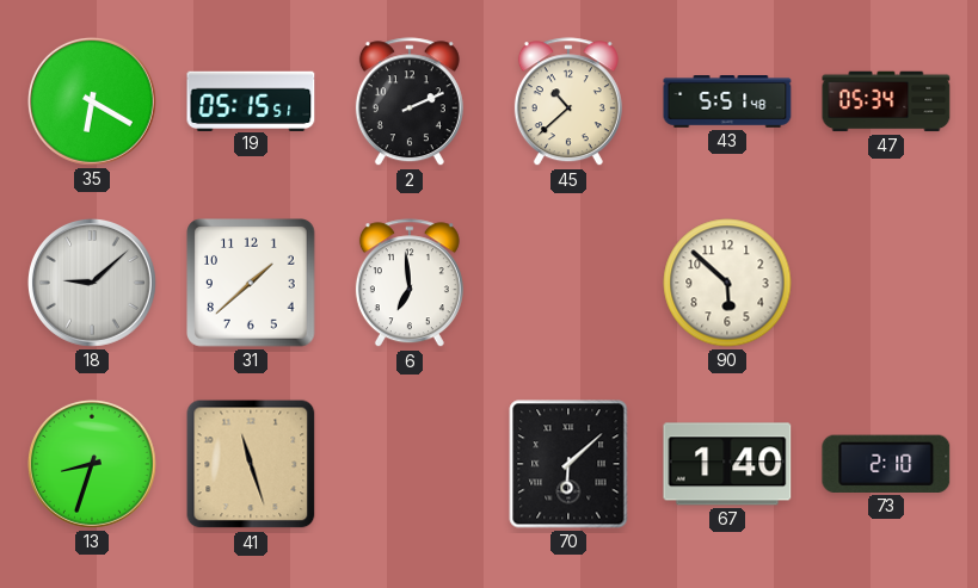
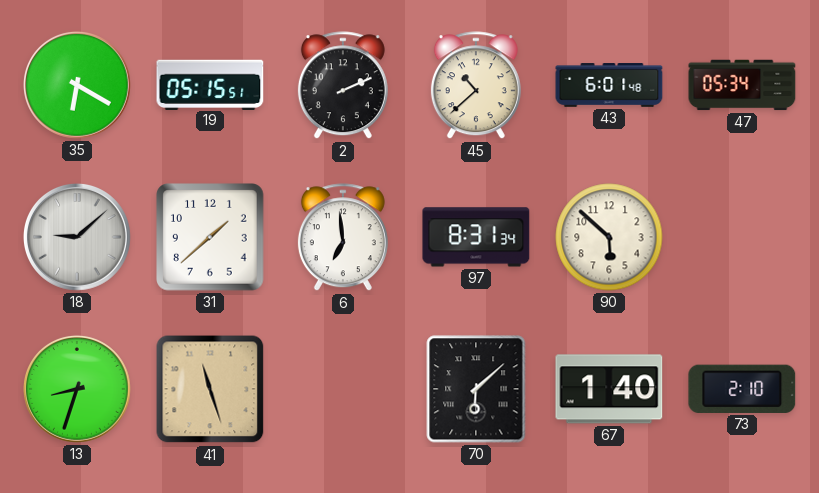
43: 5:51 -> 6:01
97: none -> 8:31
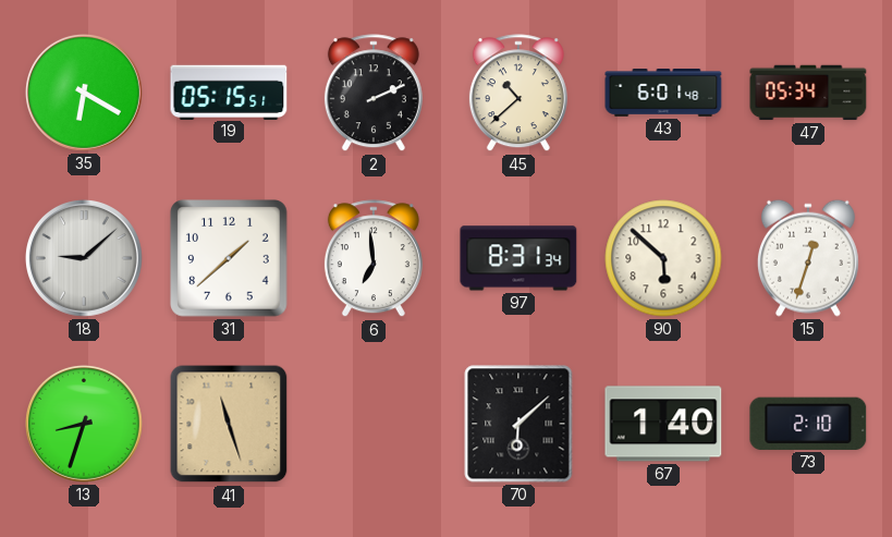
15: none -> 12:33
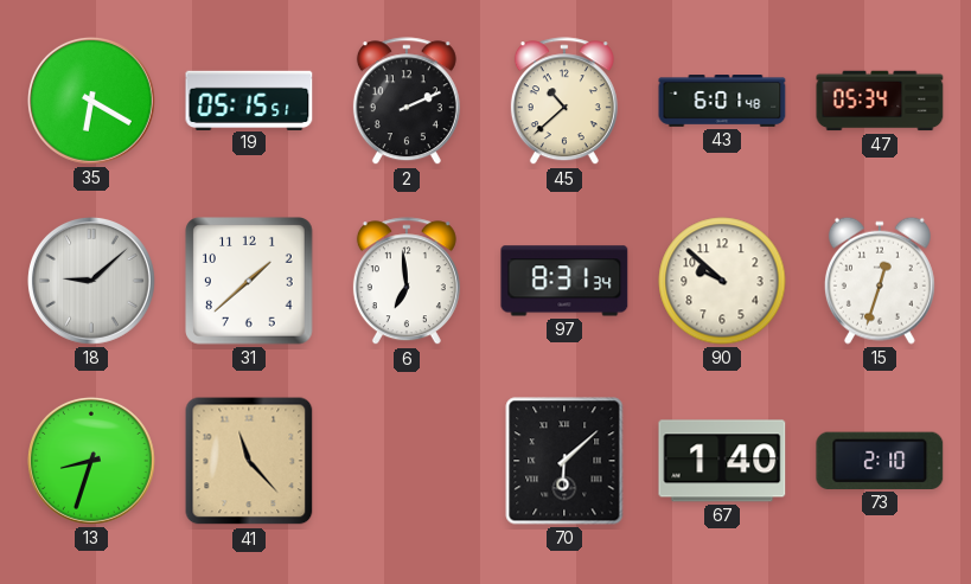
90: 5:52 -> 9:52
41: 11:27 -> 11:23
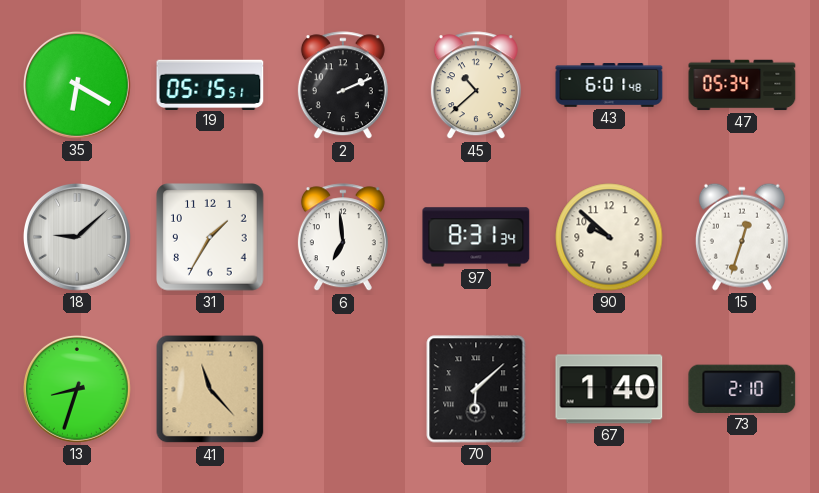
31: 1:38 -> 1:35
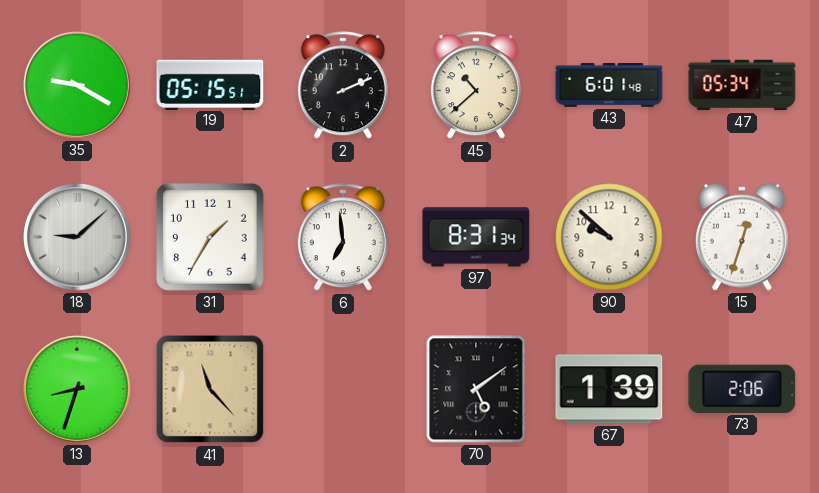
35: 6:20 -> 9:20
70: 6:08 -> 5:09
67: 1:40 -> 1:39
73: 2:10 -> 2:06
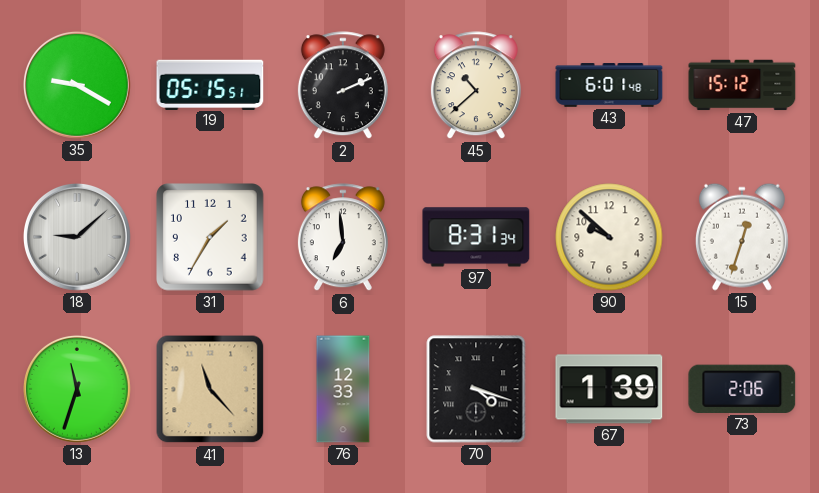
47: 05:34 -> 15:12
13: 8:33 -> 11:33
76: none -> 12:33
70: 5:09 -> 4:18
